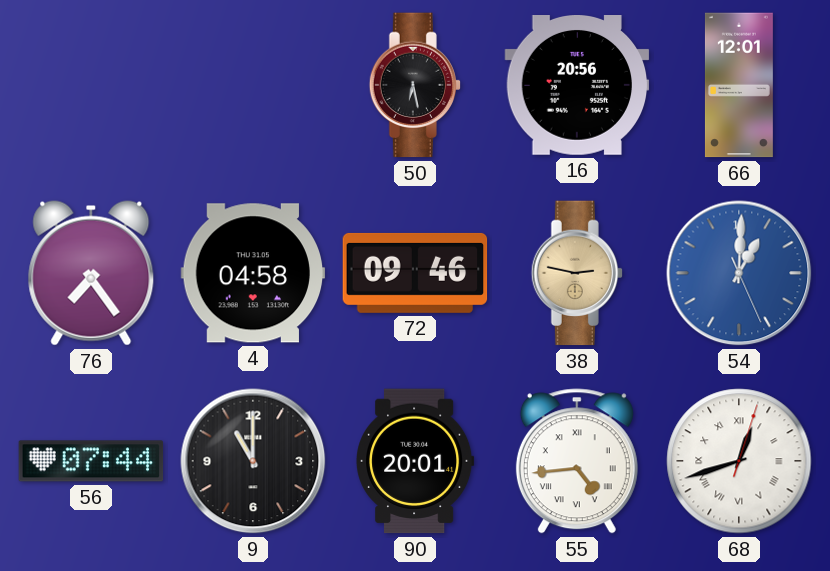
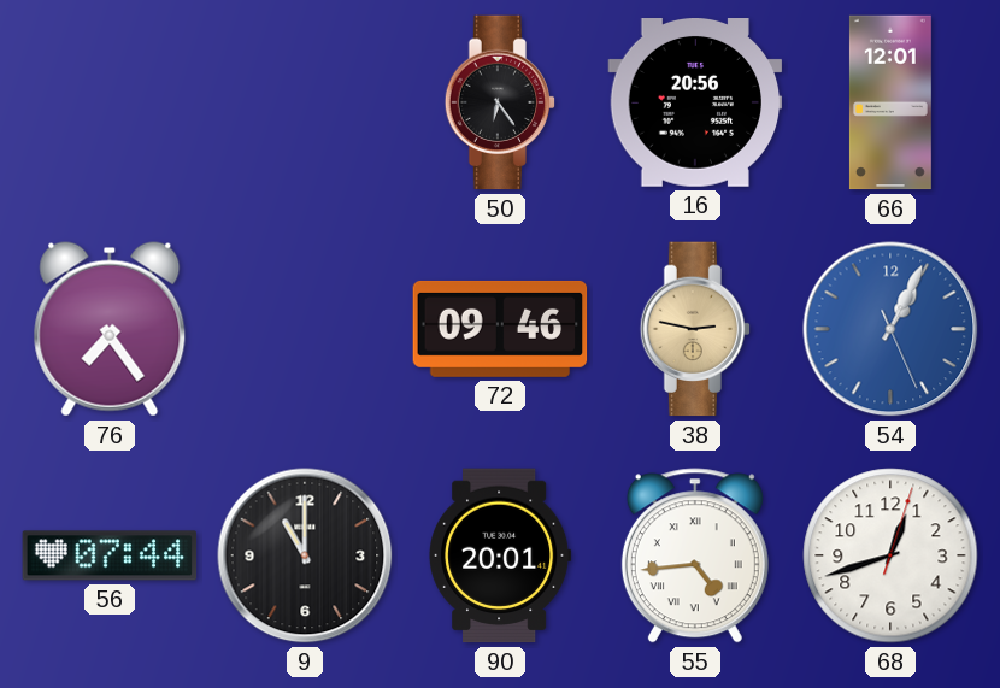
50: 6:28 -> 6:24
4: 04:58 -> none
54: 1:00 -> 1:04
68 numerals: Roman -> Arabic
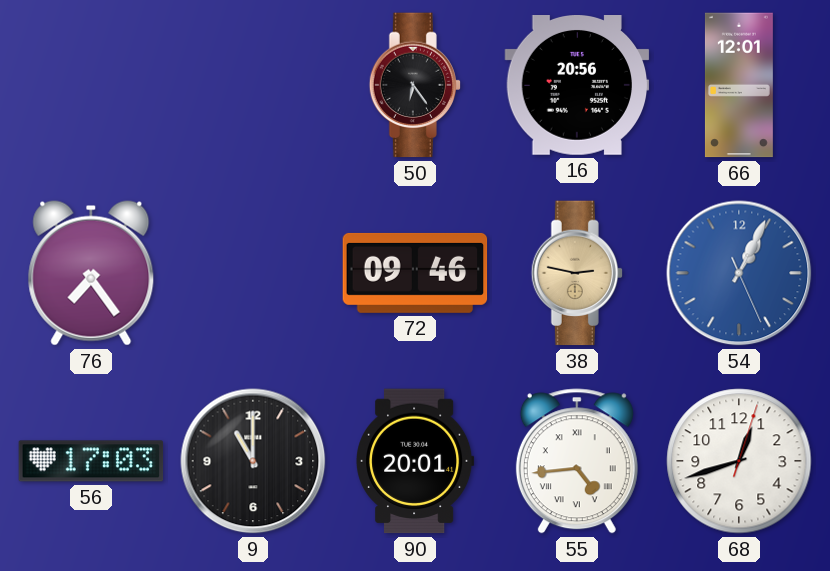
56: 07:44 -> 17:03
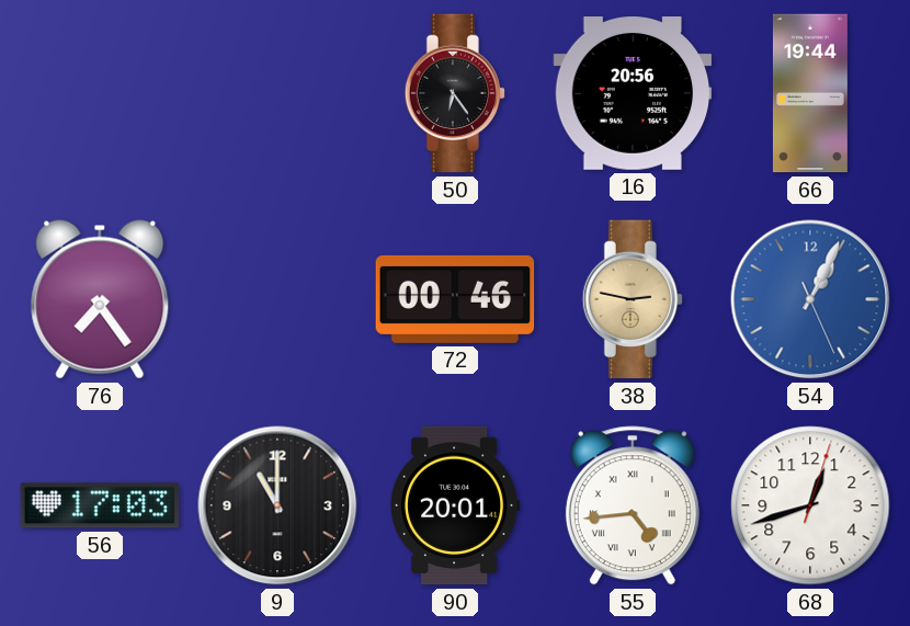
66: 12:01 -> 19:44
72: 09:46 -> 00:46
